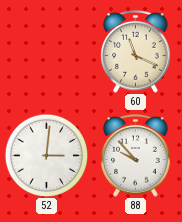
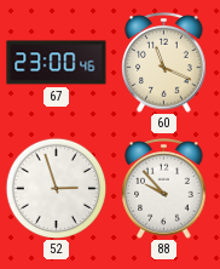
67: none -> 23:00
52: 3:01 -> 2:57
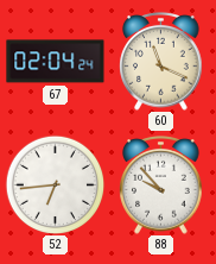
67: 23:00 -> 02:04
52: 2:57 -> 6:44
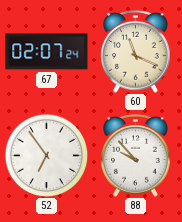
67: 02:04 -> 02:07
52: 6:44 -> 6:54
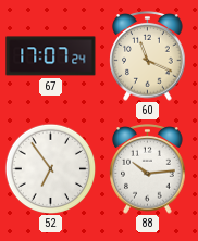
67: 02:07 -> 17:07
88: 9:53 -> 10:14
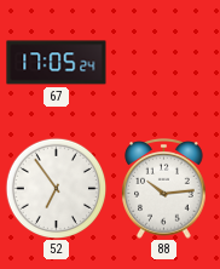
67: 17:07 -> 17:05
60: 11:19 -> none
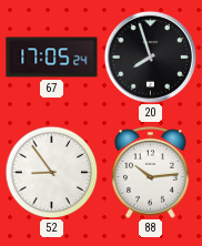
20: none -> 7:57
52: 6:54 -> 8:54
